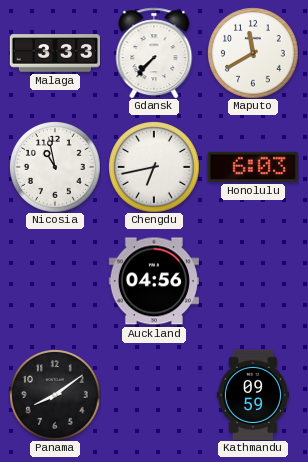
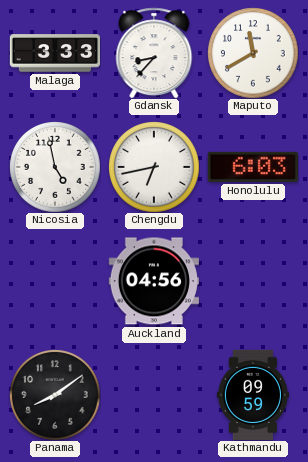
Gdansk: 7:37 -> 8:37
Nicosia: 10:58 -> 4:58
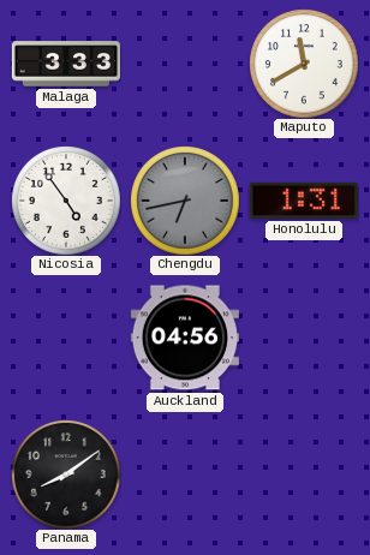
Gdansk: 8:37 -> none
Nicosia: 4:58 -> 4:54
Chengdu dial: white -> grey
Honolulu: 6:03 -> 1:31
Kathmandu: 09:59 -> none
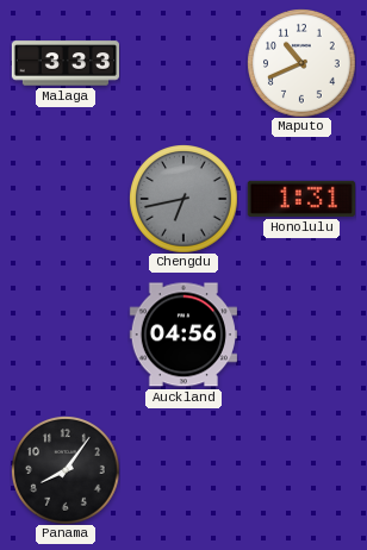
Maputo: 11:40 -> 10:41
Nicosia: 4:54 -> none
Panama: 8:09 -> 8:06
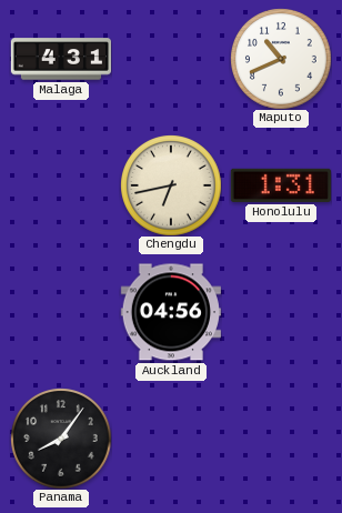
Malaga: 3:33 -> 4:31
Chengdu dial: grey -> cream
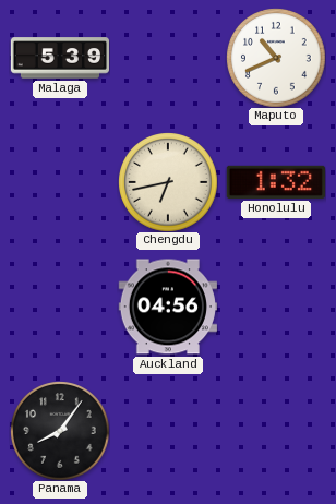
Malaga: 4:31 -> 5:39
Honolulu: 1:31 -> 1:32
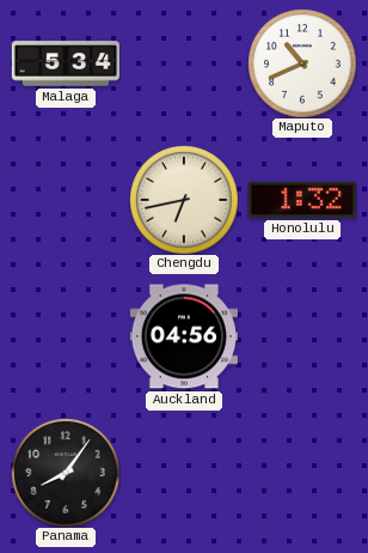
Malaga: 5:39 -> 5:34
